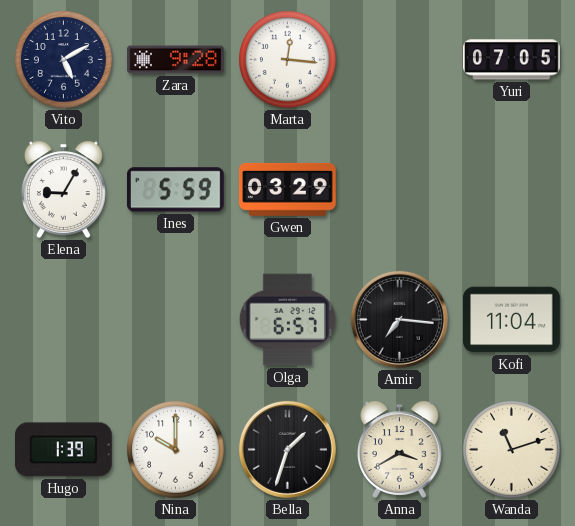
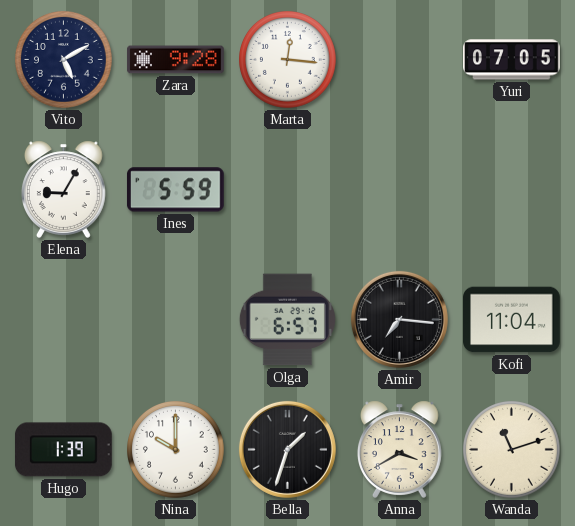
Gwen: 03:29 -> none
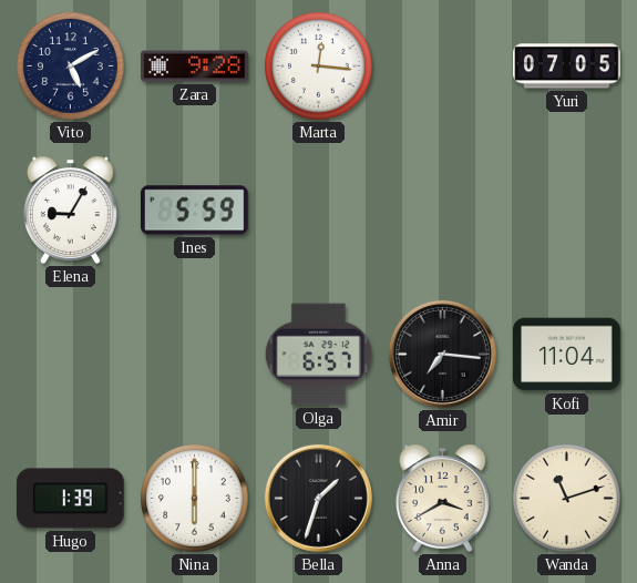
Nina: 10:00 -> 6:00
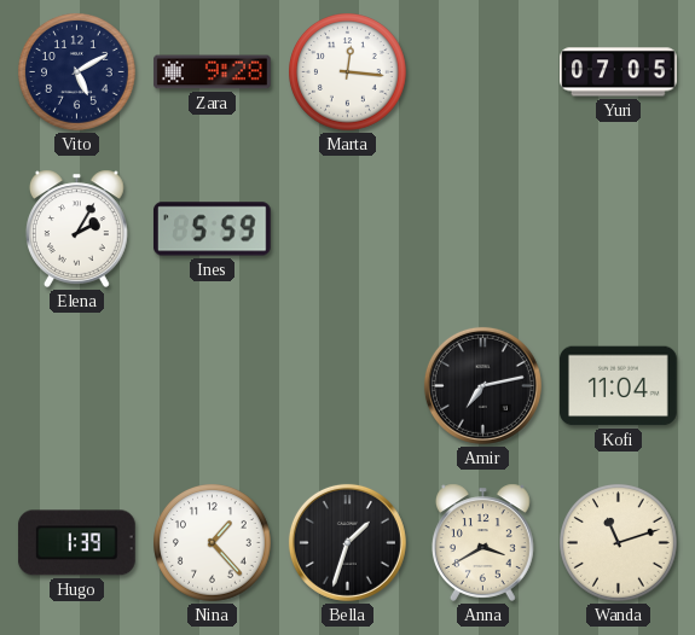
Elena: 9:05 -> 2:05
Olga: 6:57 -> none
Amir: 7:16 -> 7:13
Nina: 6:00 -> 1:23
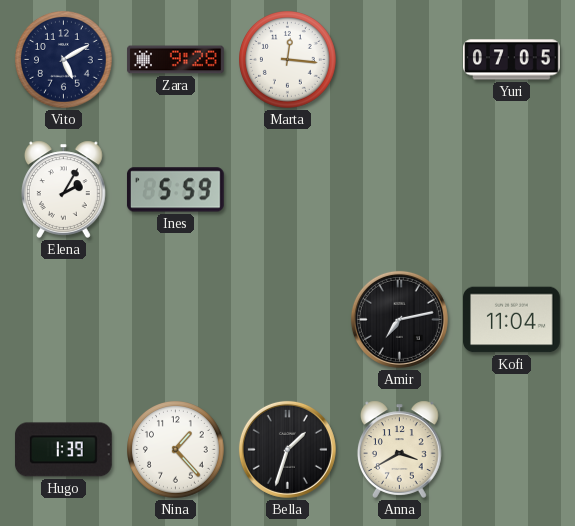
Wanda: 11:12 -> none
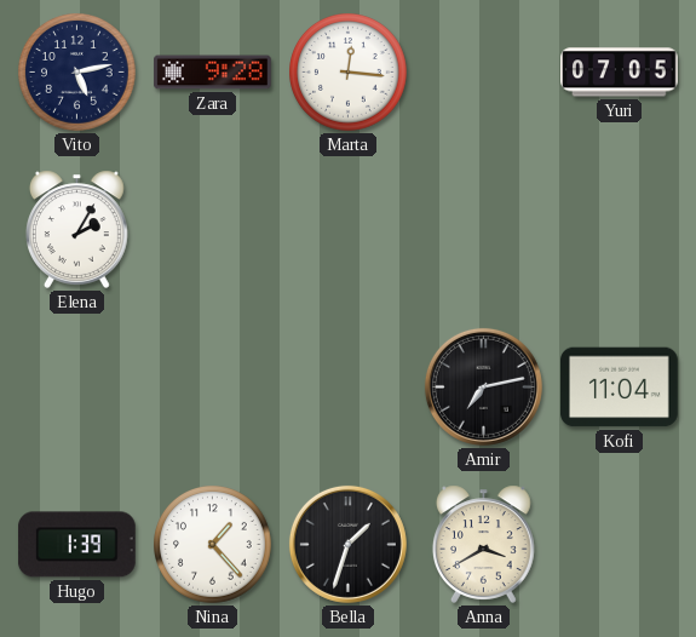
Vito: 5:10 -> 5:13
Ines: 5:59 -> none
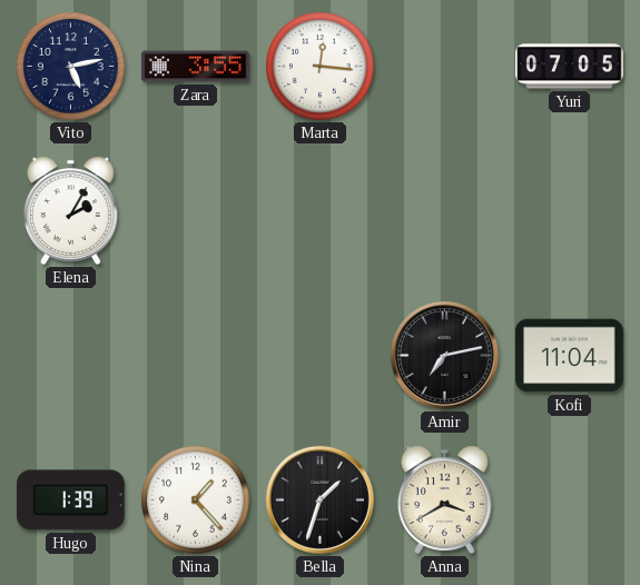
Zara: 9:28 -> 3:55
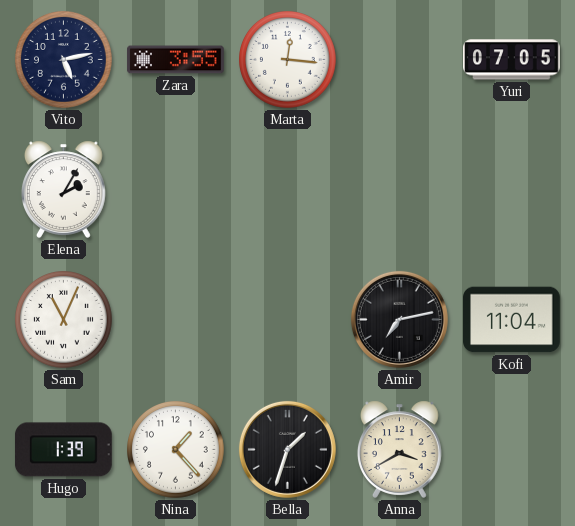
Sam: none -> 11:04
